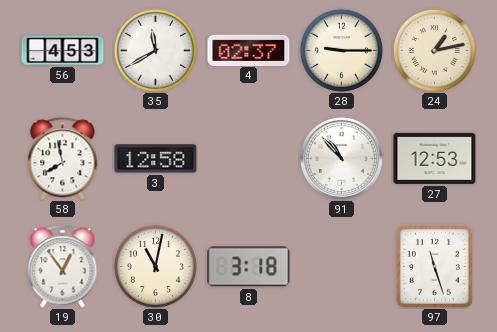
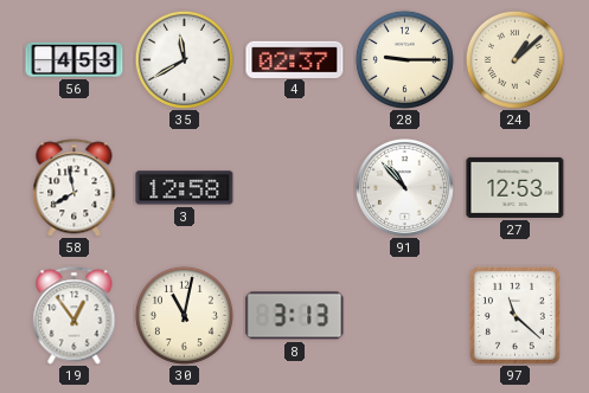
24: 1:13 -> 1:08
8: 3:18 -> 3:13
97: 11:27 -> 11:22
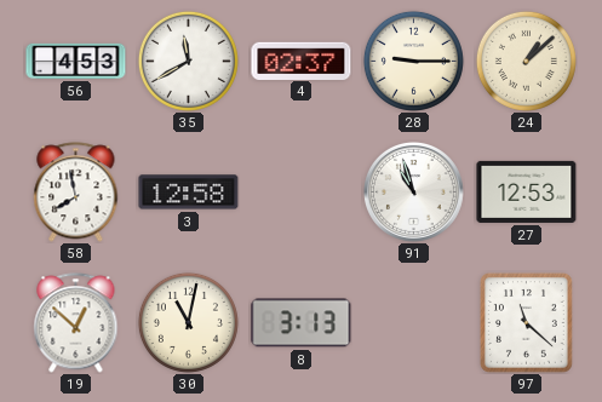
91: 10:53 -> 10:57
19: 12:54 -> 12:52
